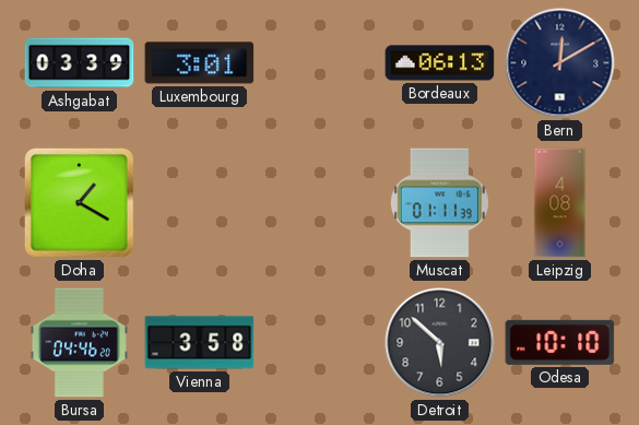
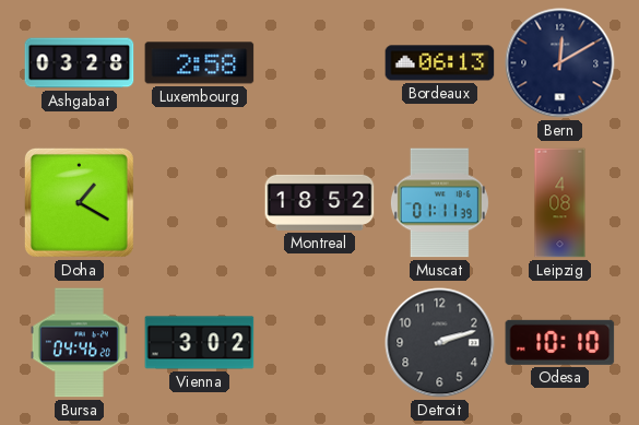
Ashgabat: 03:39 -> 03:28
Luxembourg: 3:01 -> 2:58
Montreal: none -> 18:52
Vienna: 3:58 -> 3:02
Detroit: 5:52 -> 2:12
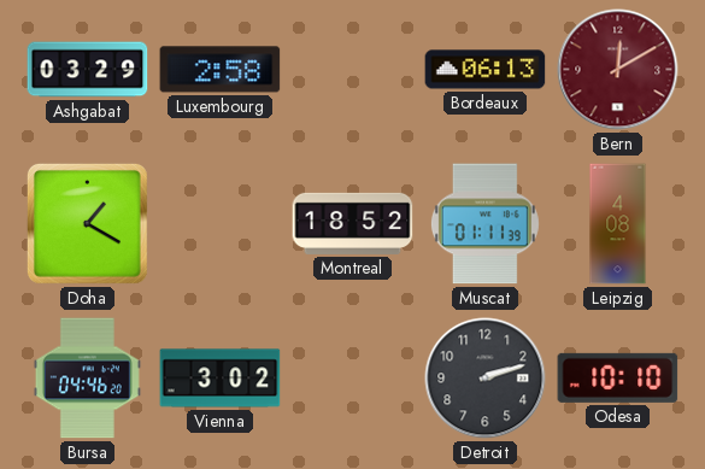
Ashgabat: 03:28 -> 03:29
Bern dial: navy -> burgundy
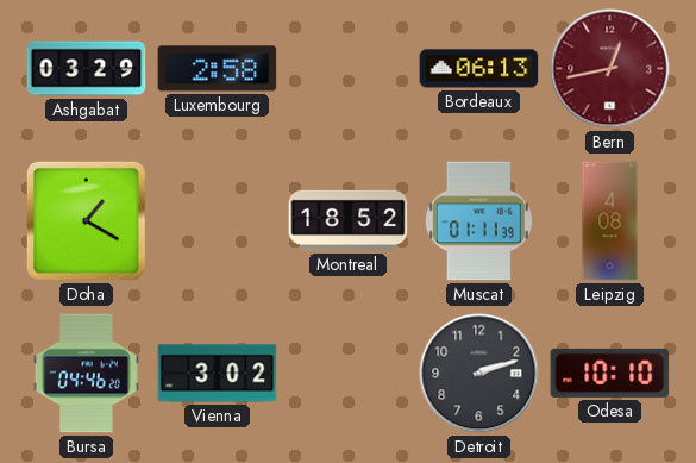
Bern: 12:10 -> 12:43
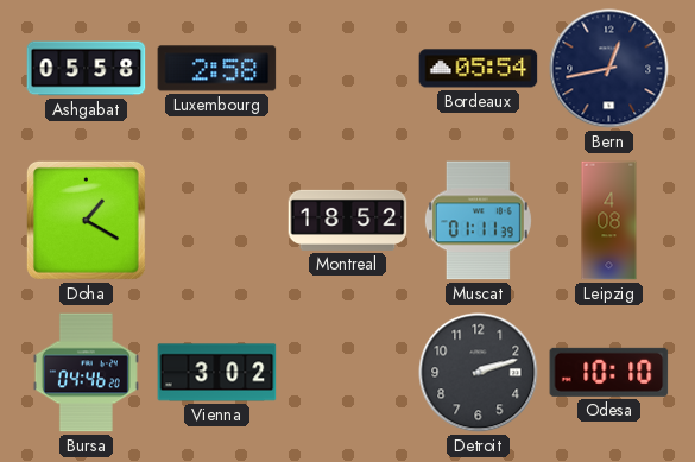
Ashgabat: 03:29 -> 05:58
Bordeaux: 06:13 -> 05:54
Bern dial: burgundy -> navy
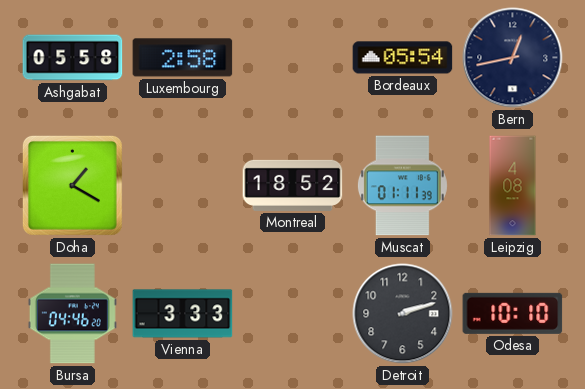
Vienna: 3:02 -> 3:33
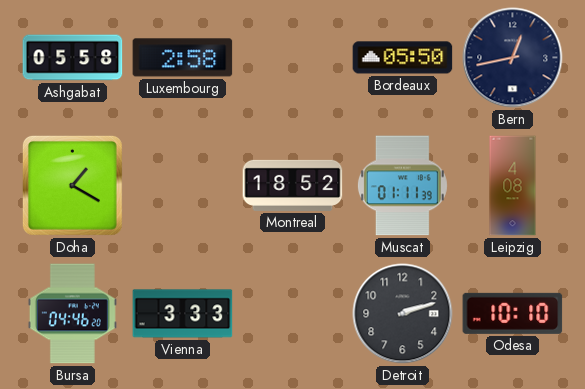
Bordeaux: 05:54 -> 05:50
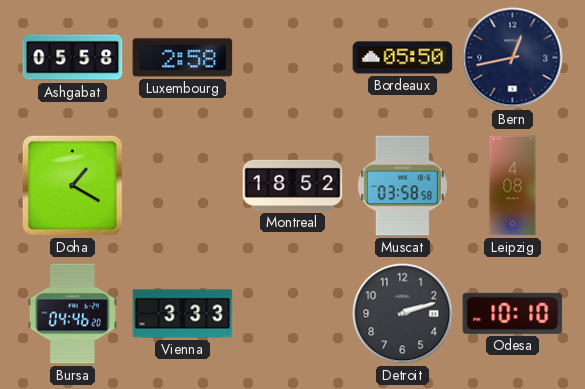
Muscat: 01:11 -> 03:58
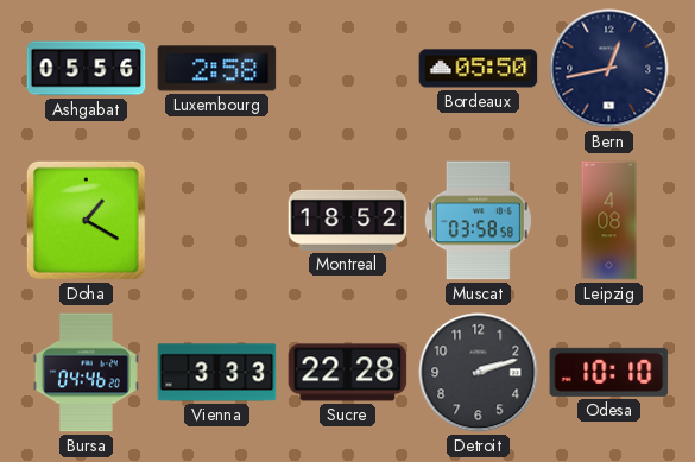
Ashgabat: 05:58 -> 05:56
Sucre: none -> 22:28
